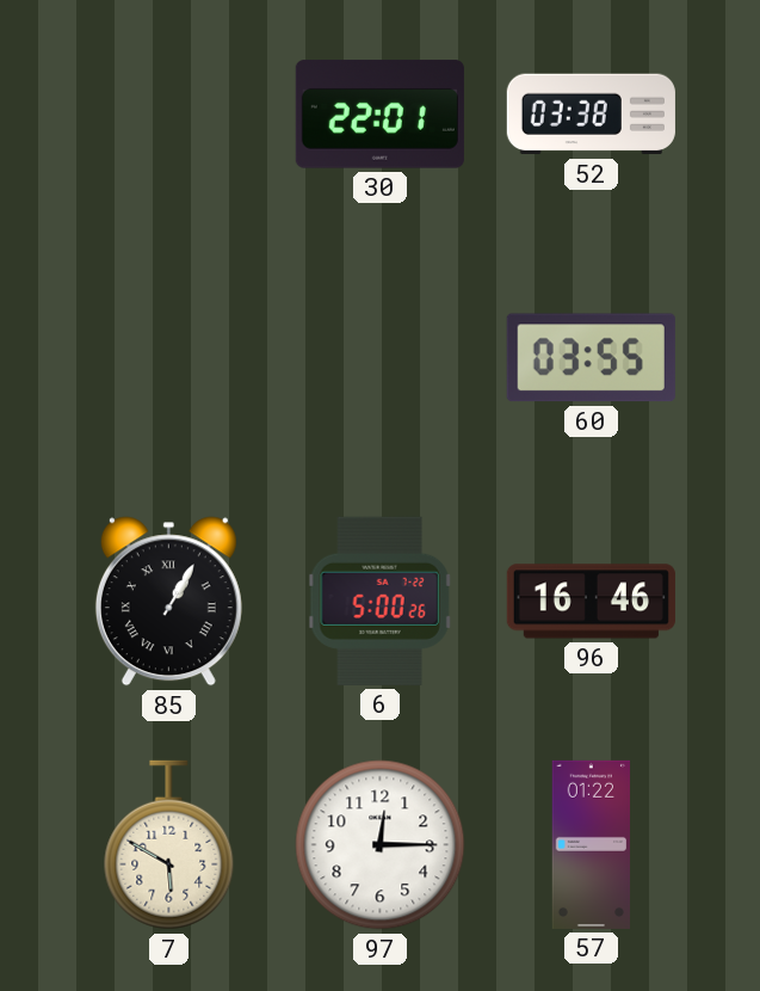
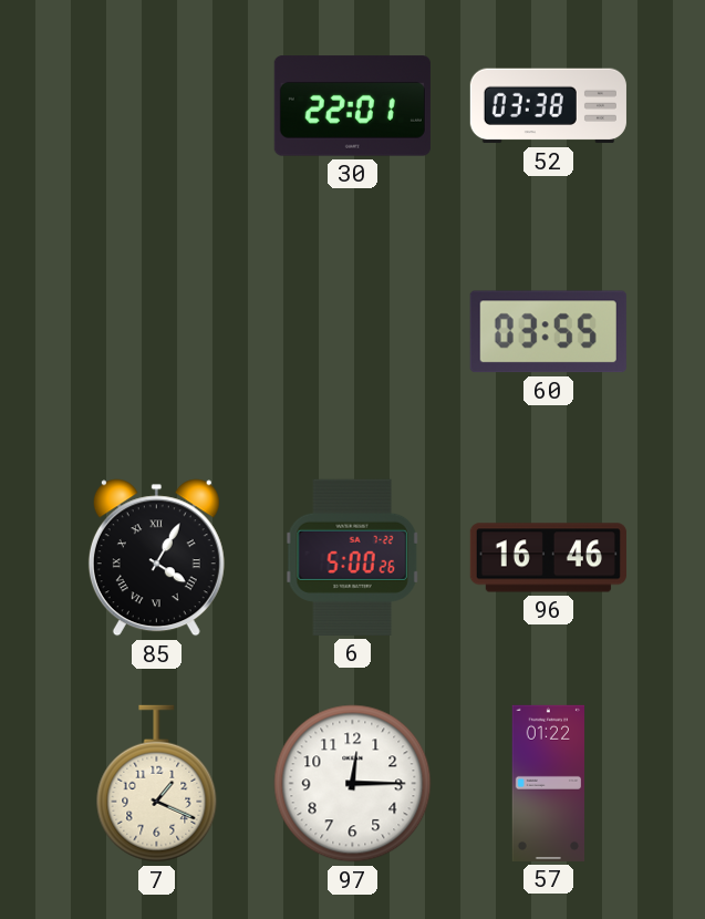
85: 1:05 -> 4:05
7: 5:50 -> 1:19
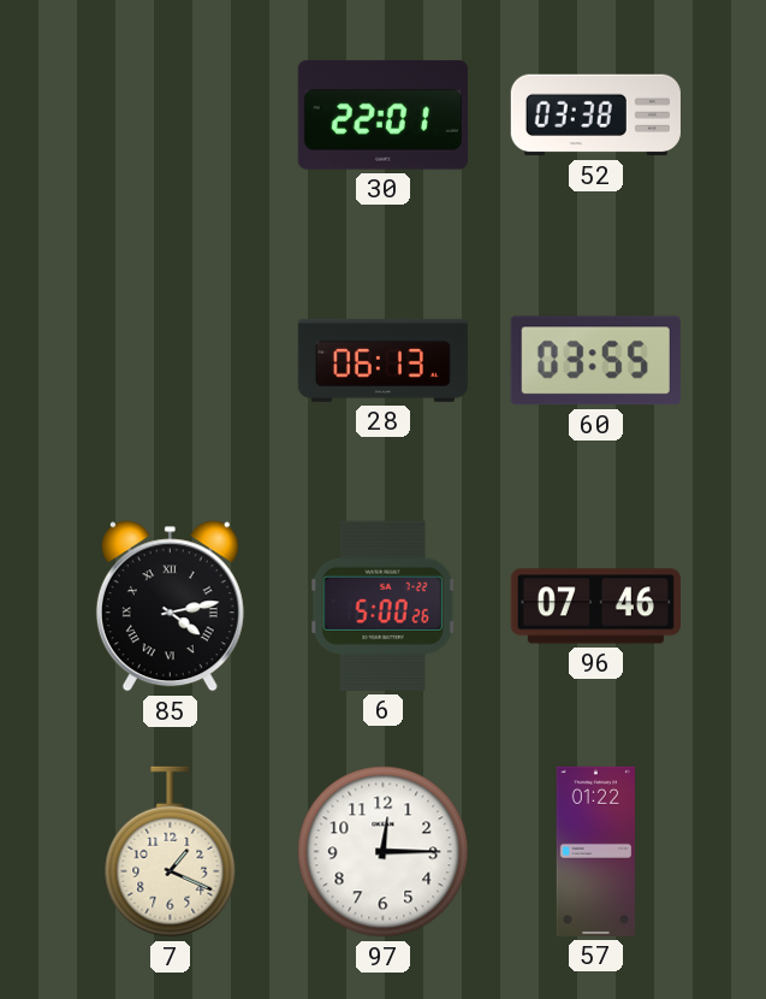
28: none -> 06:13
85: 4:05 -> 4:13
96: 16:46 -> 07:46
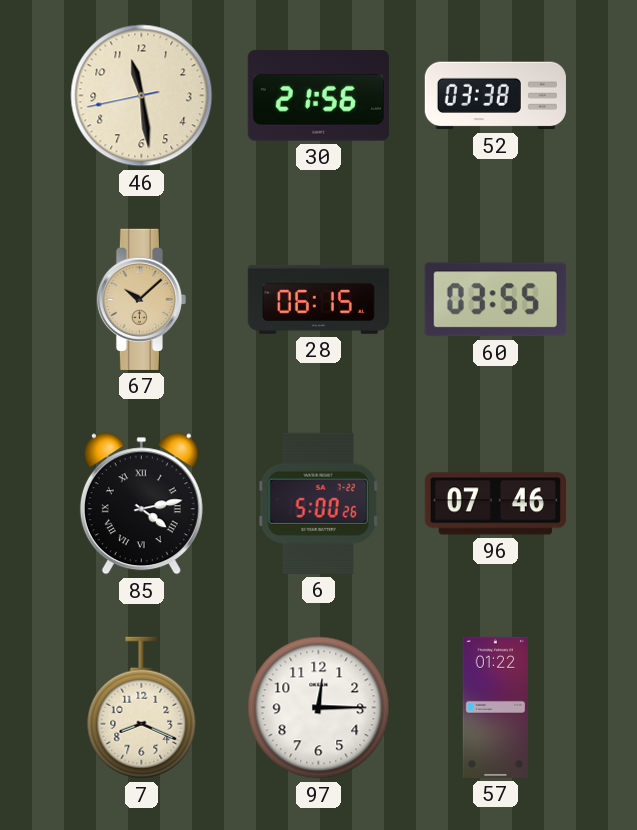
46: none -> 11:28
30: 22:01 -> 21:56
67: none -> 10:08
28: 06:13 -> 06:15
7: 1:19 -> 8:19
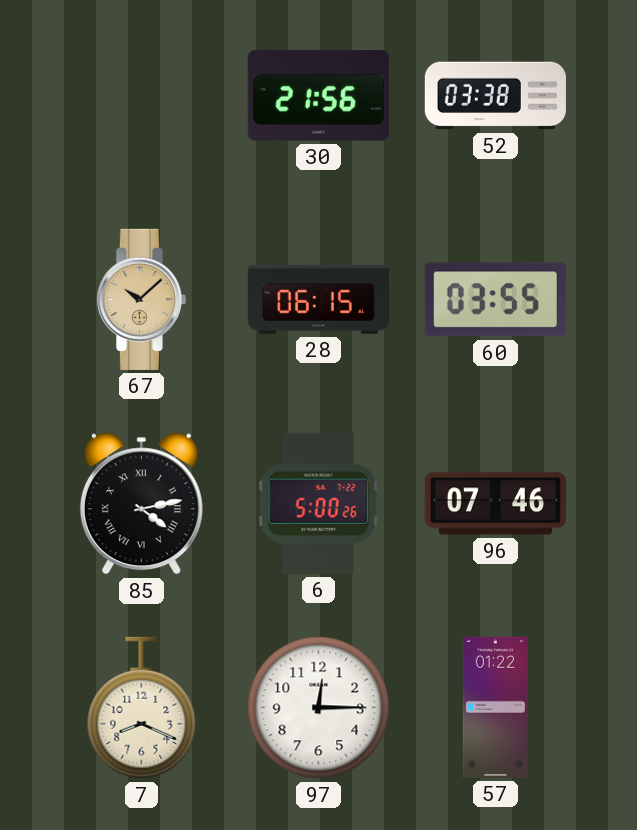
46: 11:28 -> none
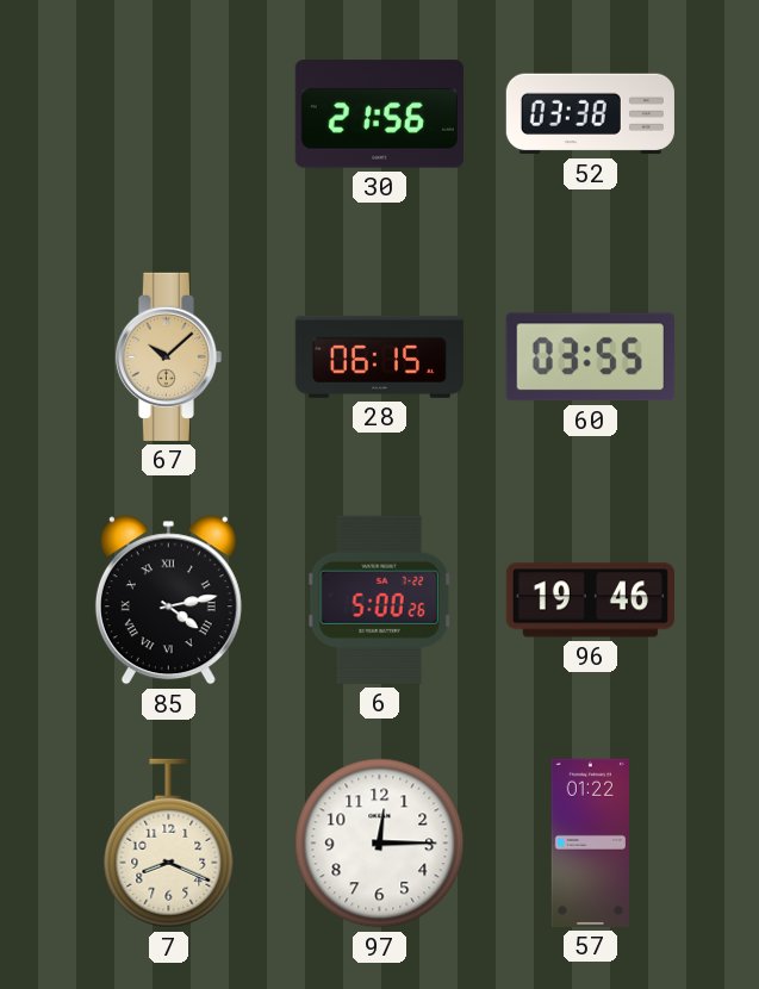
96: 07:46 -> 19:46
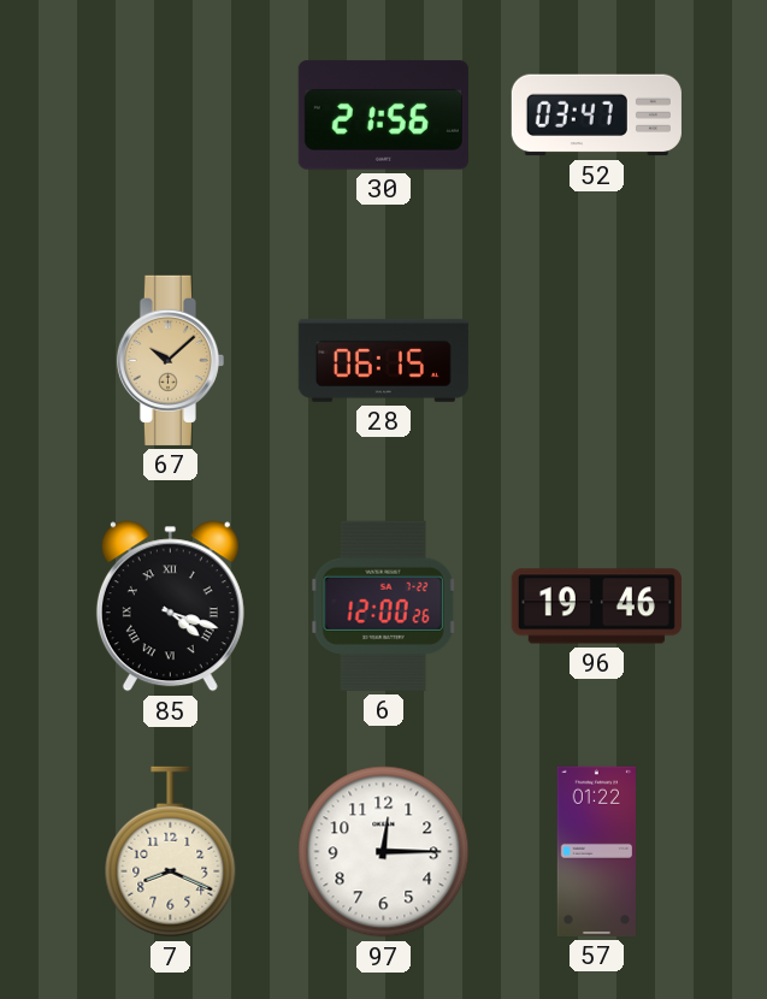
52: 03:38 -> 03:47
60: 03:55 -> none
85: 4:13 -> 4:18
6: 5:00 -> 12:00
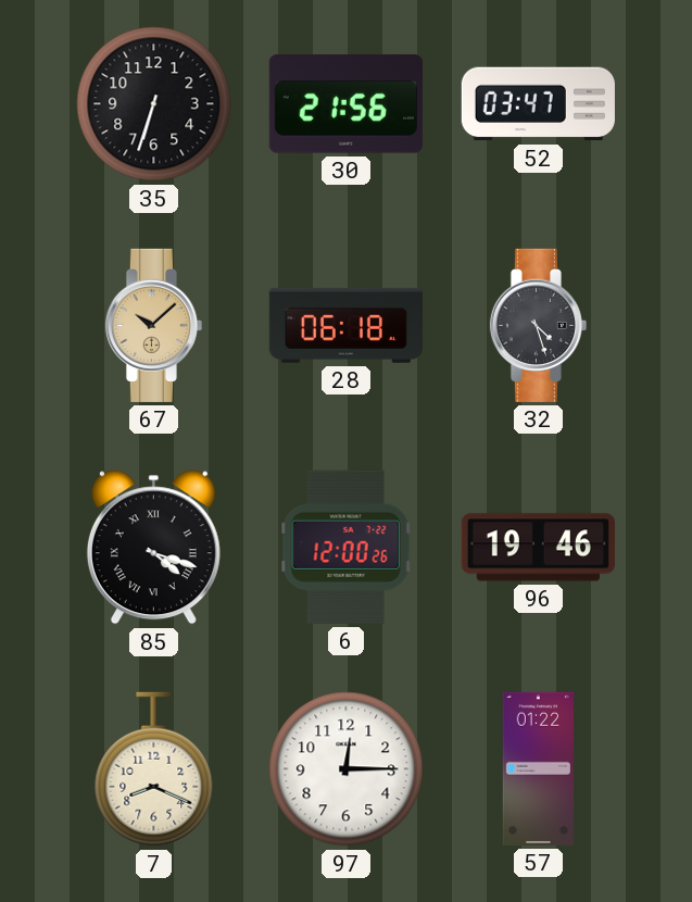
35: none -> 6:33
28: 06:15 -> 06:18
32: none -> 4:27
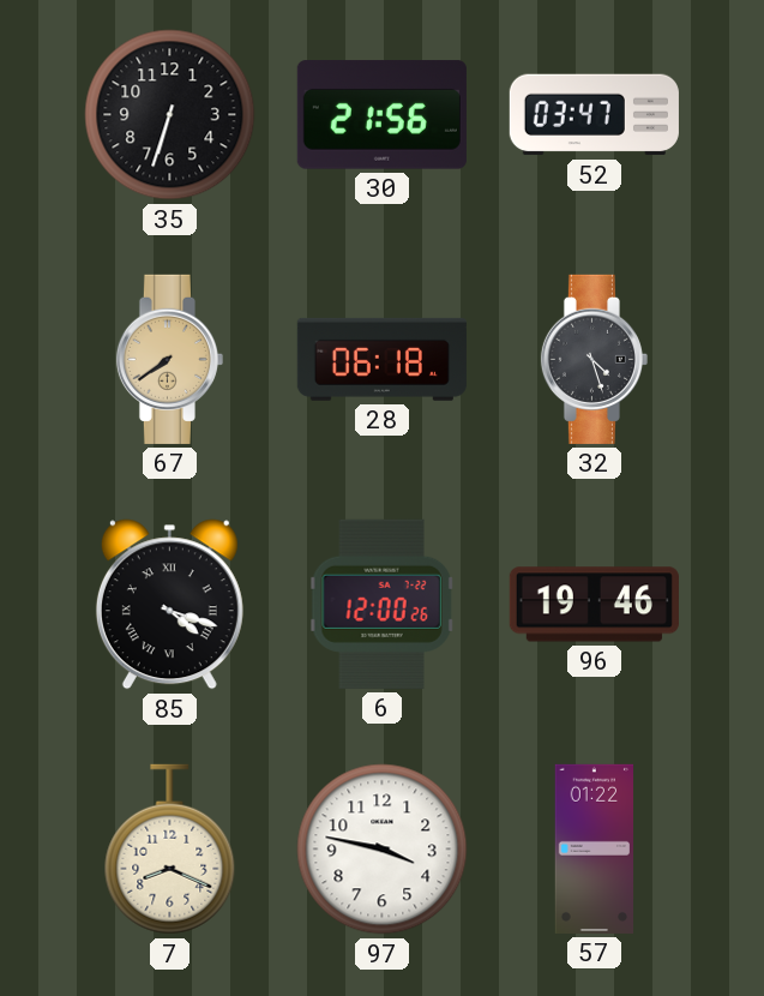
67: 10:08 -> 7:39
97: 12:15 -> 3:47
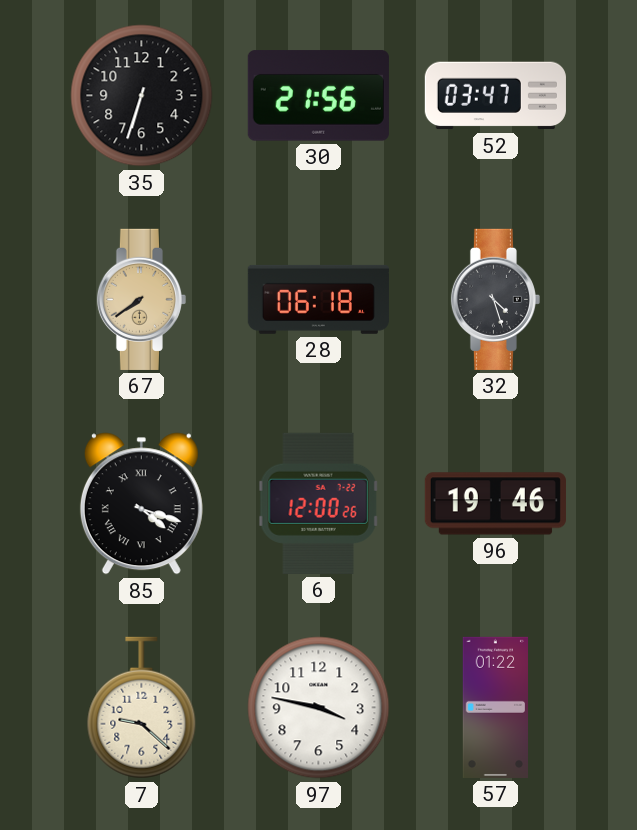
7: 8:19 -> 9:22
